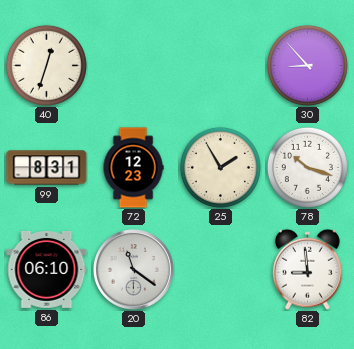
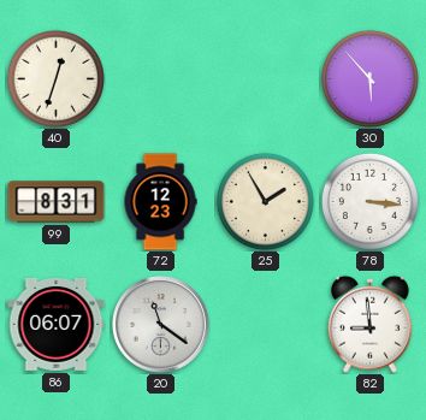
30: 8:53 -> 5:53
78: 10:18 -> 3:16
86: 06:10 -> 06:07
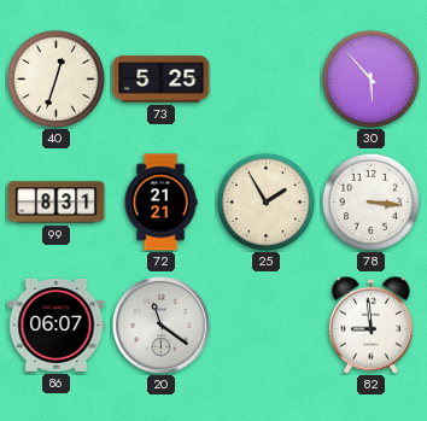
73: none -> 5:25
72: 12:23 -> 21:21
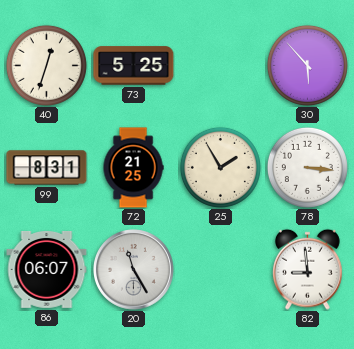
72: 21:21 -> 21:25
20: 11:21 -> 11:25
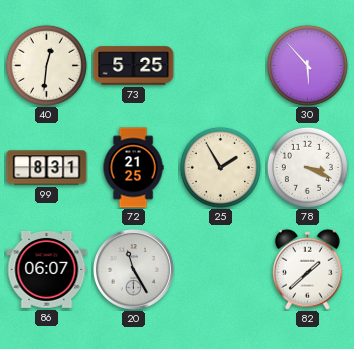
40: 12:33 -> 12:31
78: 3:16 -> 3:19
82: 8:59 -> 1:38
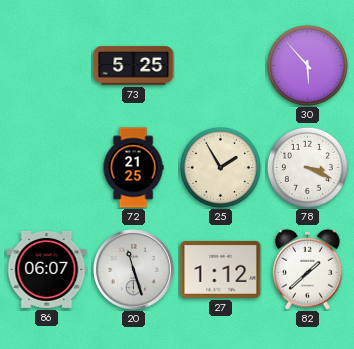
40: 12:31 -> none
99: 8:31 -> none
20: 11:25 -> 11:27
27: none -> 1:12
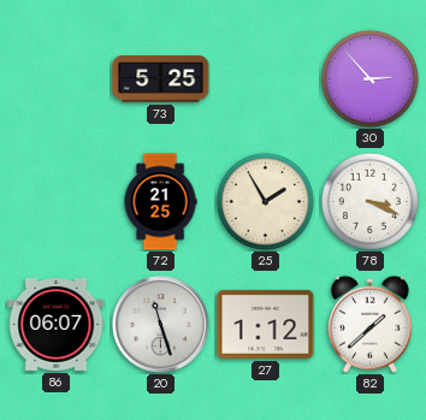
30: 5:53 -> 2:53
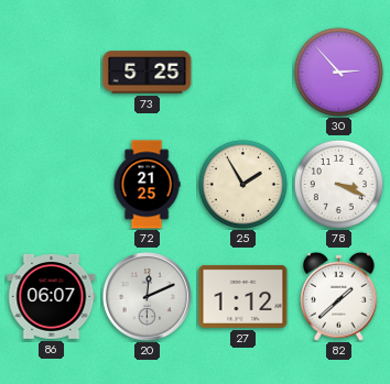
20: 11:27 -> 12:11
